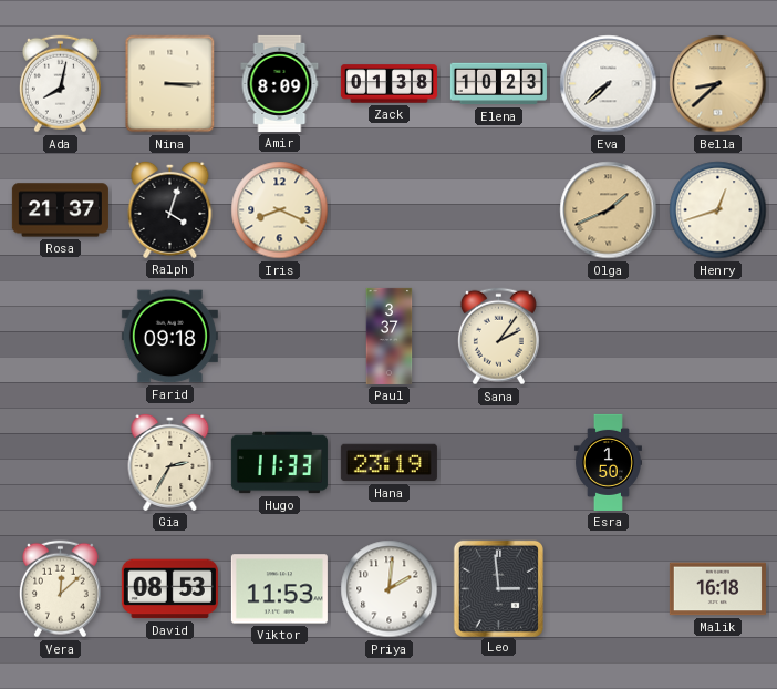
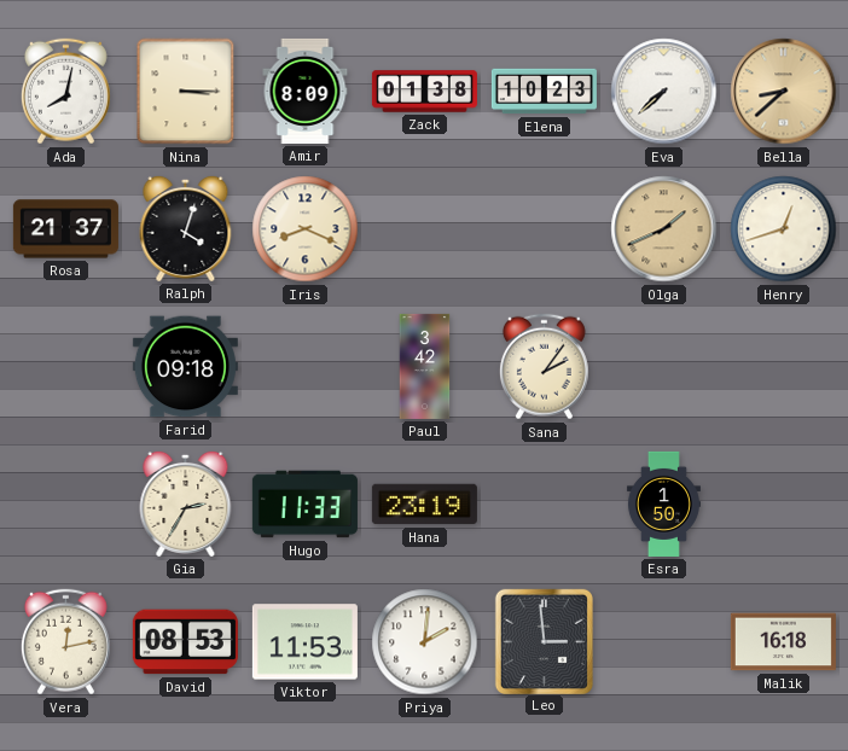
Paul: 3:37 -> 3:42
Vera: 12:08 -> 12:13
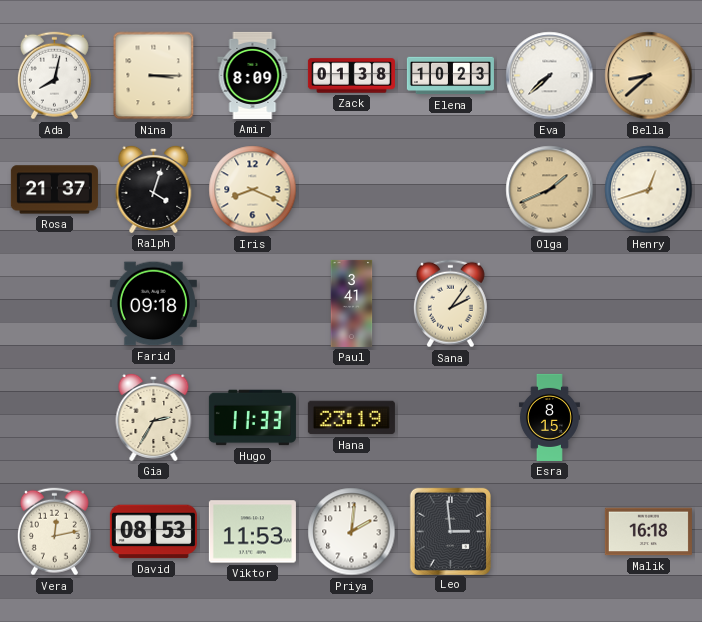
Paul: 3:42 -> 3:41
Esra: 1:50 -> 8:15
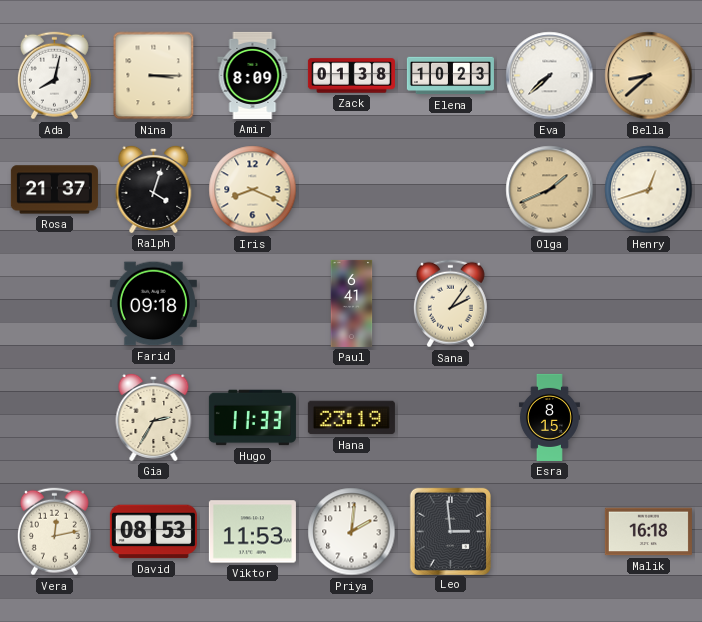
Paul: 3:41 -> 6:41
